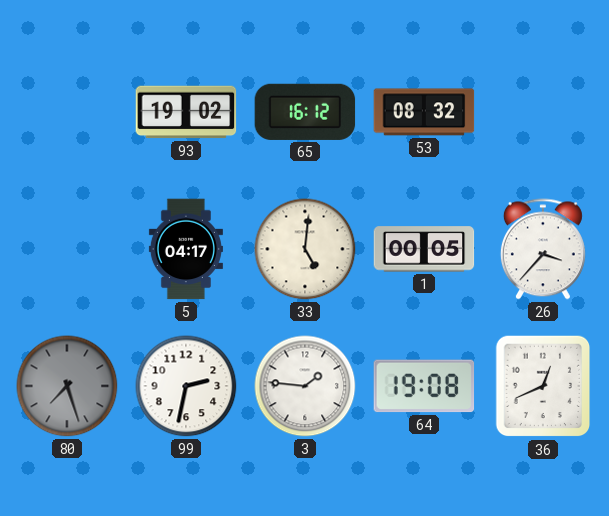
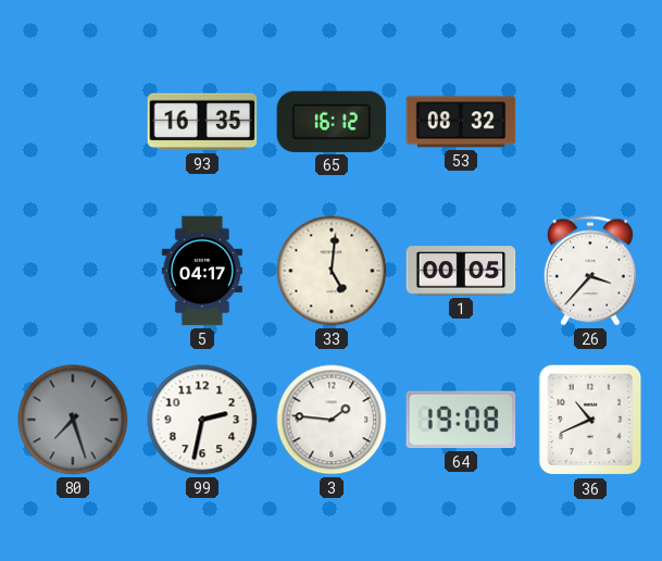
93: 19:02 -> 16:35
36: 12:41 -> 10:41
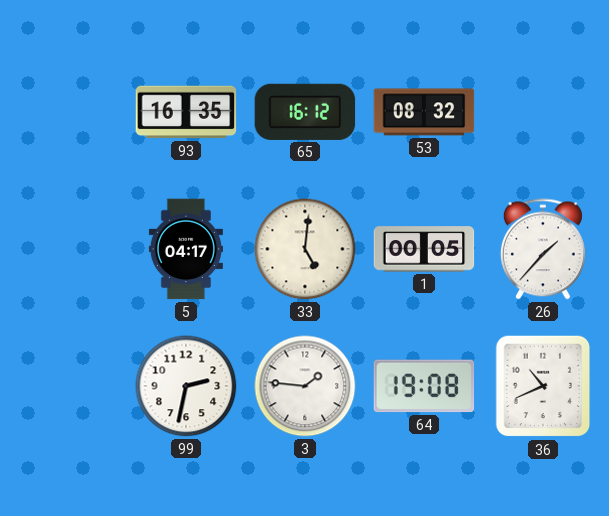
26: 3:37 -> 1:37
80: 7:27 -> none
